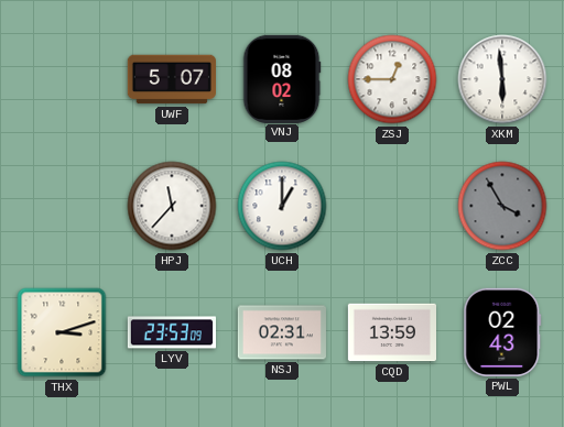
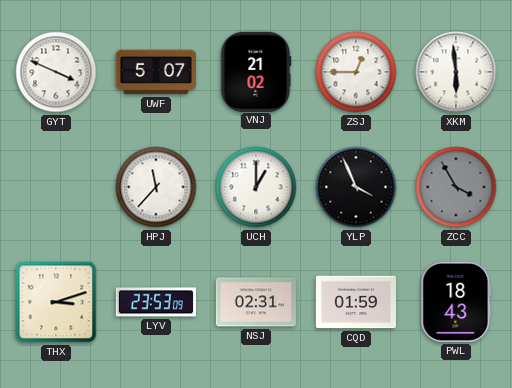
GYT: none -> 3:49
VNJ: 08:02 -> 21:02
YLP: none -> 3:56
CQD: 13:59 -> 01:59
PWL: 02:43 -> 18:43
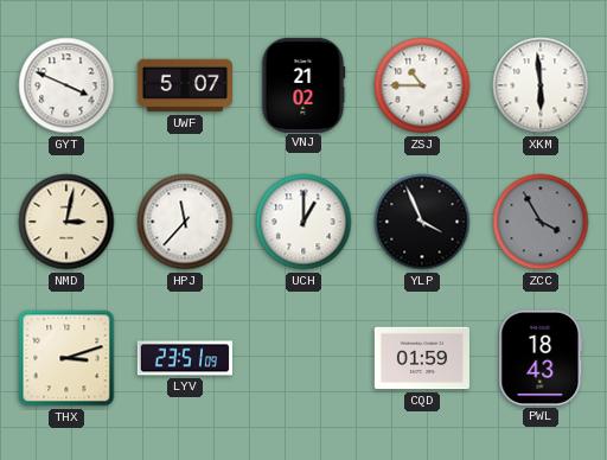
ZSJ: 12:45 -> 10:45
NMD: none -> 3:02
LYV: 23:53 -> 23:51
NSJ: 02:31 -> none
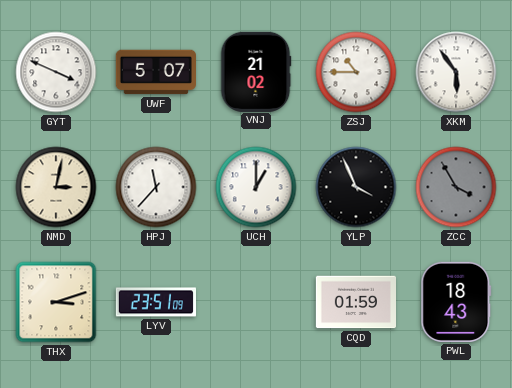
XKM: 5:59 -> 5:54
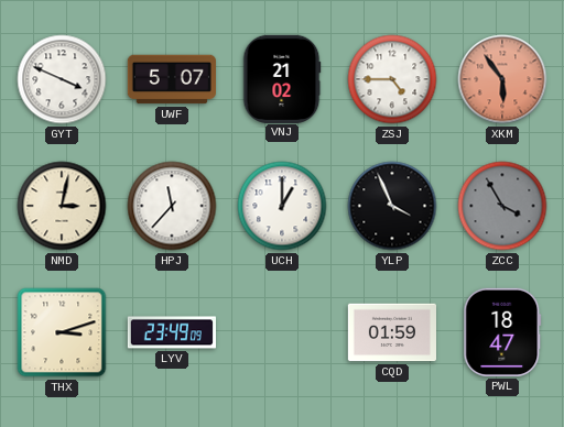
ZSJ: 10:45 -> 4:45
XKM dial: white -> salmon
LYV: 23:51 -> 23:49
PWL: 18:43 -> 18:47
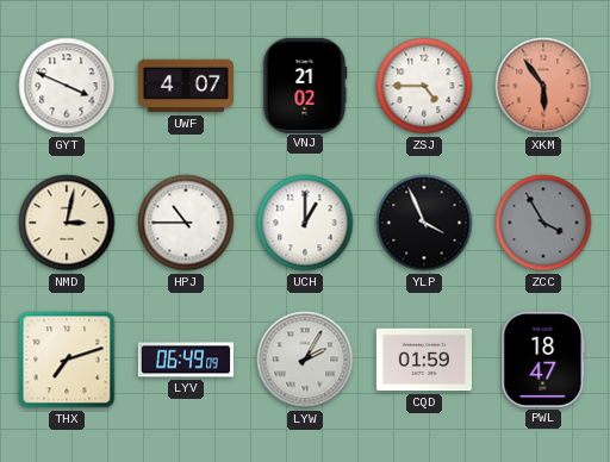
UWF: 5:07 -> 4:07
HPJ: 11:37 -> 10:45
THX: 3:12 -> 7:12
LYV: 23:49 -> 06:49
LYW: none -> 2:05
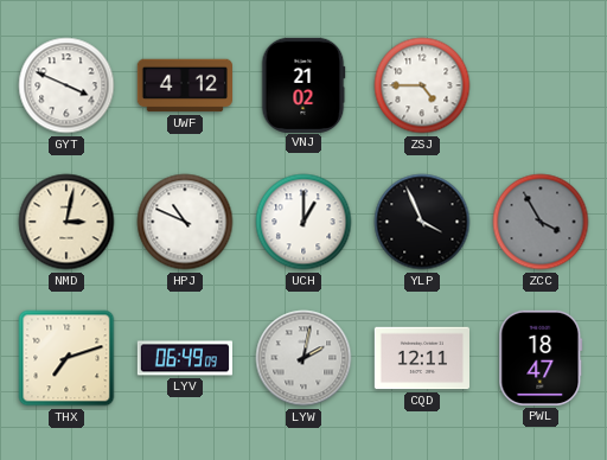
UWF: 4:07 -> 4:12
XKM: 5:54 -> none
HPJ: 10:45 -> 10:49
LYW: 2:05 -> 2:02
CQD: 01:59 -> 12:11
